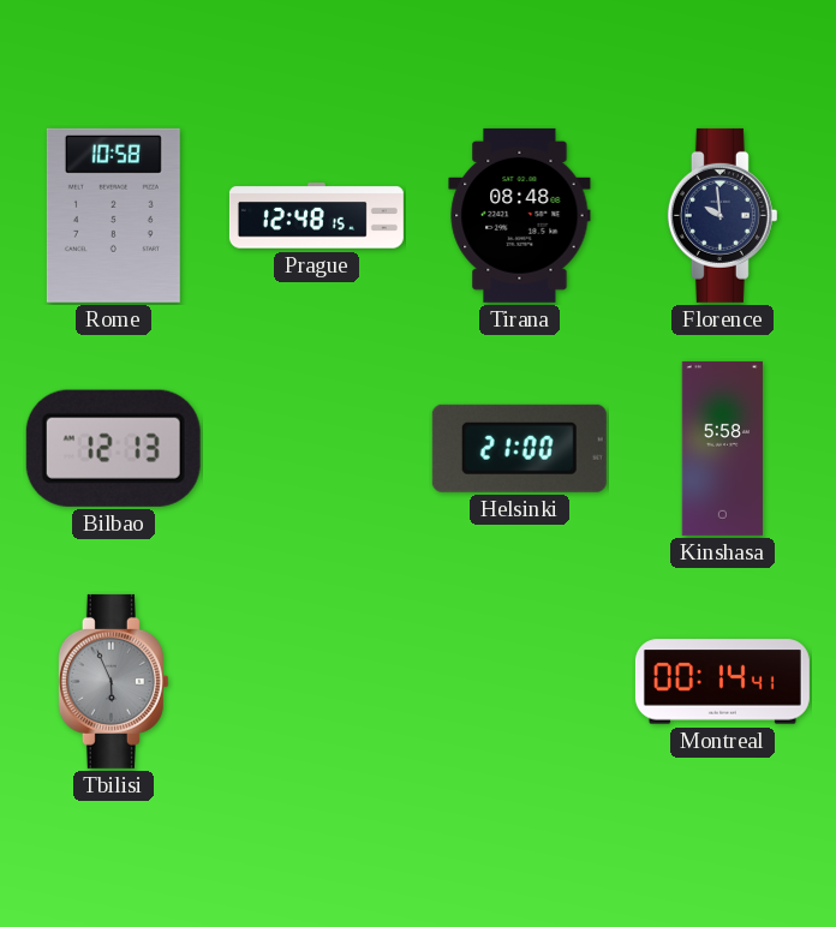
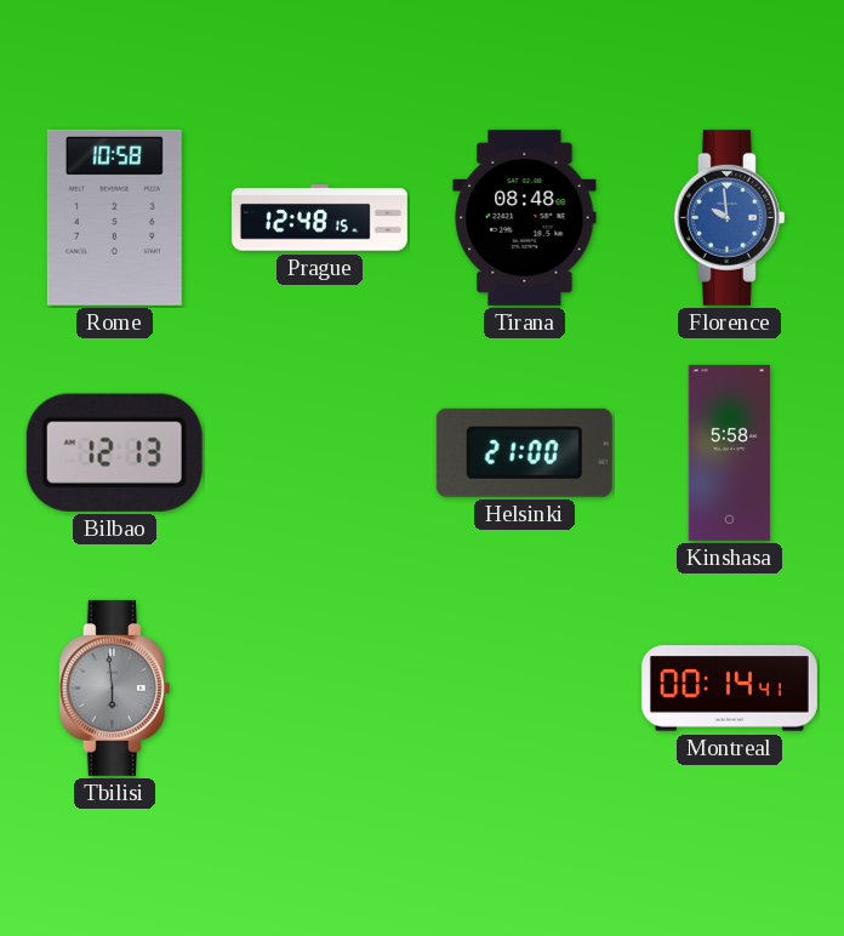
Florence dial: navy -> blue
Tbilisi: 5:56 -> 5:59
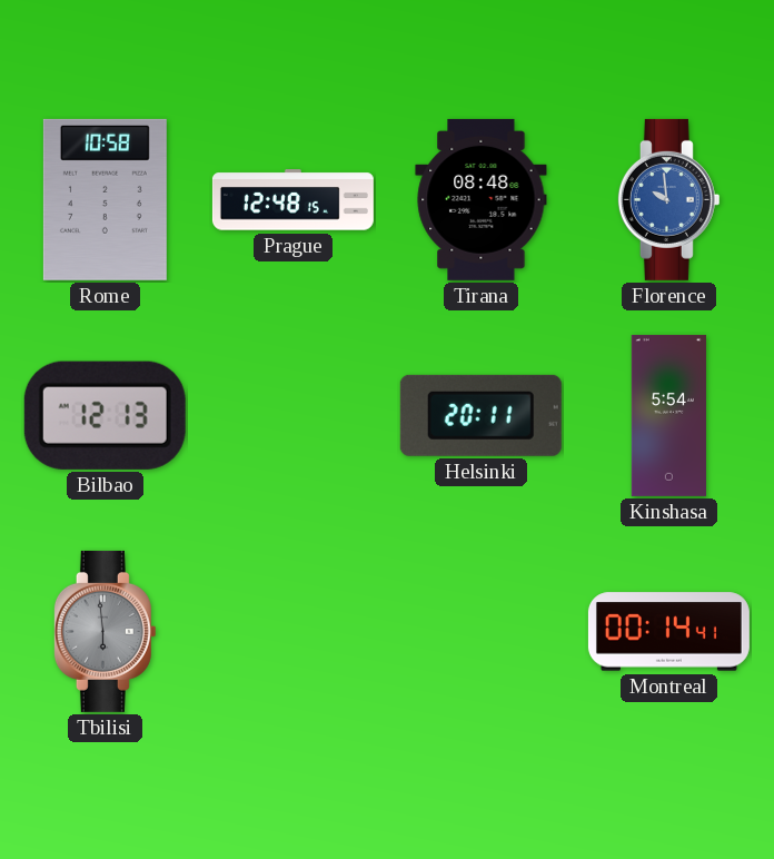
Helsinki: 21:00 -> 20:11
Kinshasa: 5:58 -> 5:54
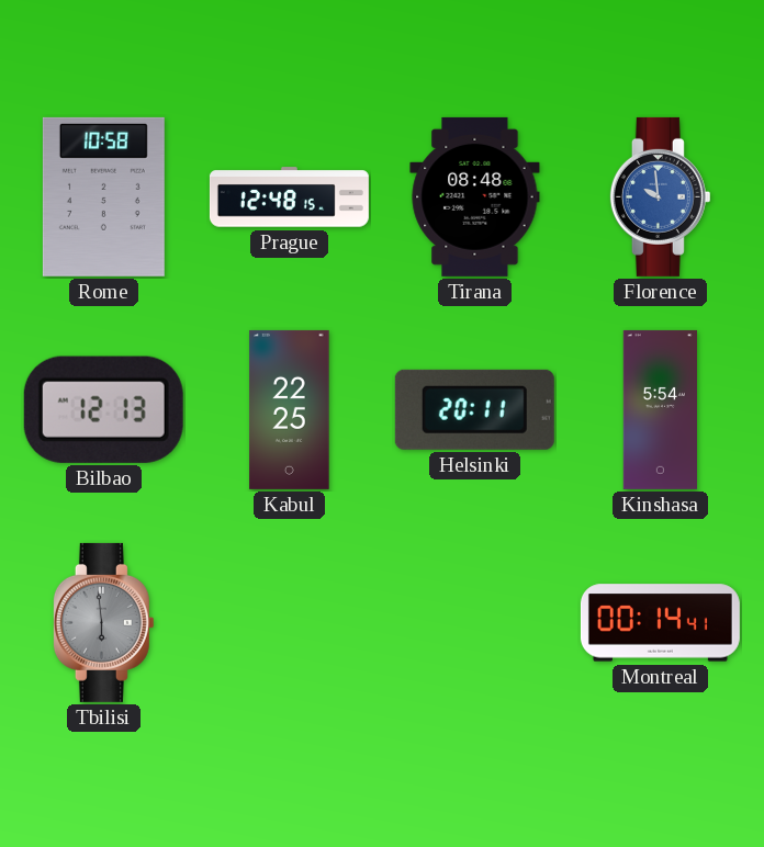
Kabul: none -> 22:25
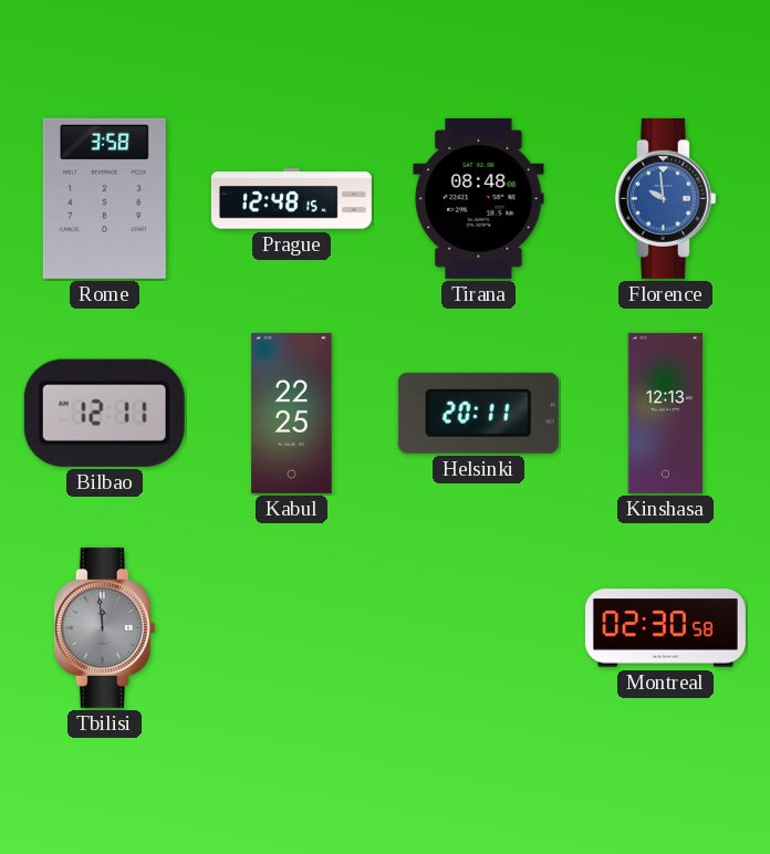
Rome: 10:58 -> 3:58
Bilbao: 12:13 -> 12:11
Kinshasa: 5:54 -> 12:13
Tbilisi: 5:59 -> 11:59
Montreal: 00:14 -> 02:30
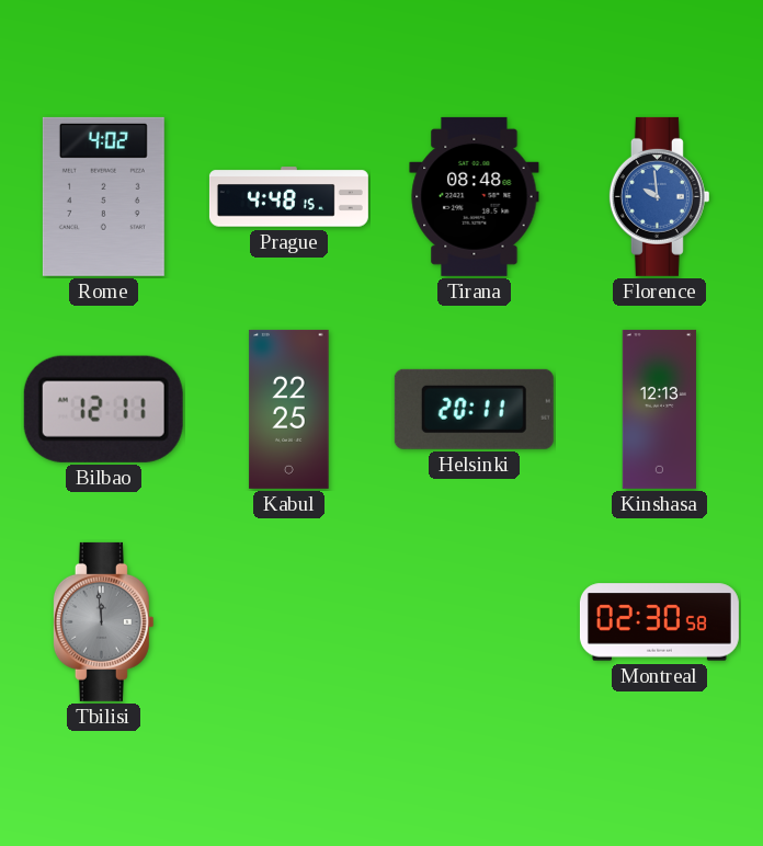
Rome: 3:58 -> 4:02
Prague: 12:48 -> 4:48
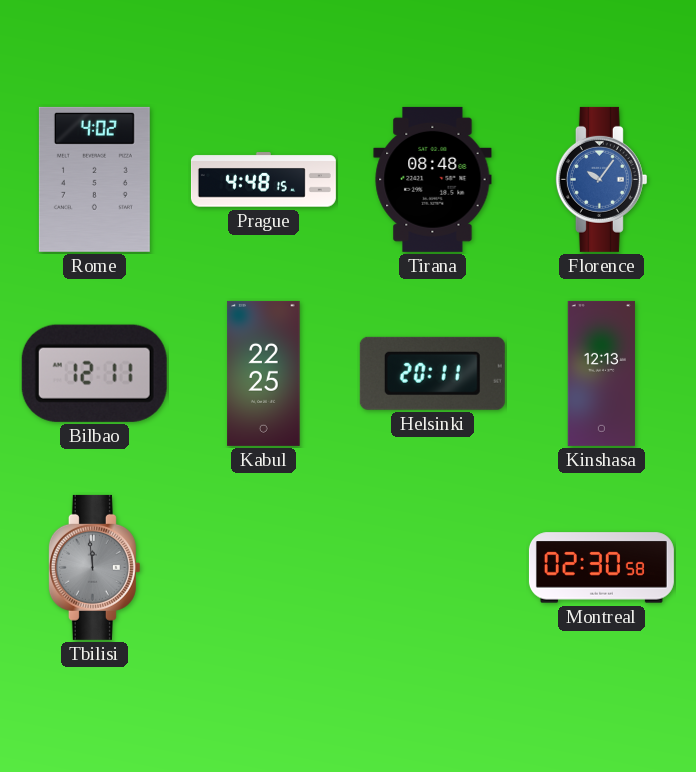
Florence: 9:59 -> 10:06
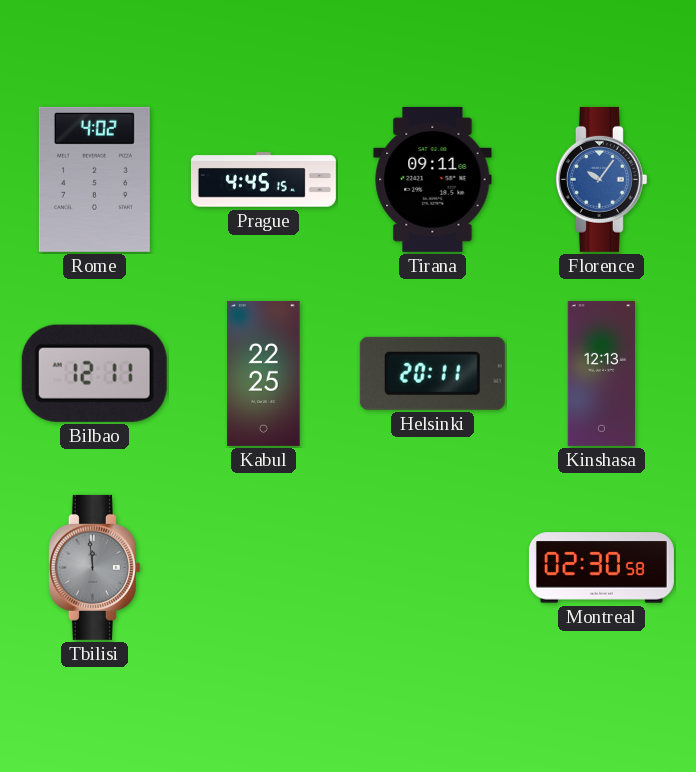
Prague: 4:48 -> 4:45
Tirana: 08:48 -> 09:11
